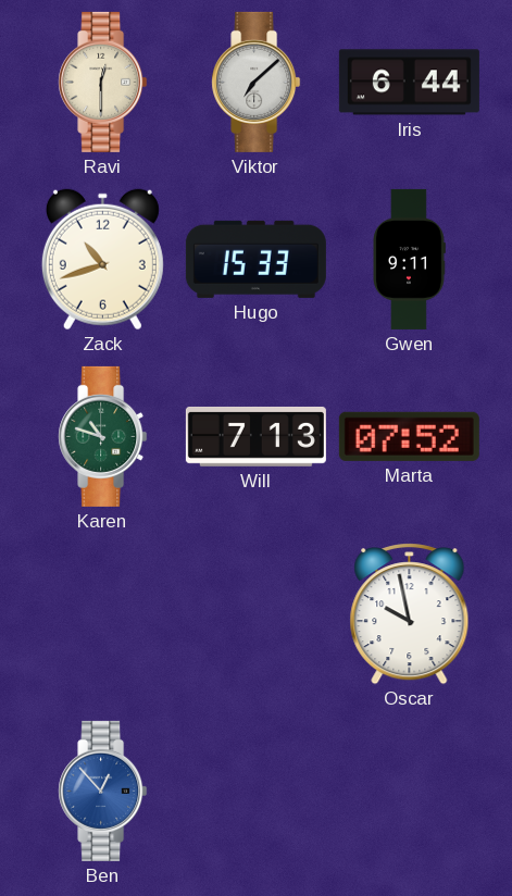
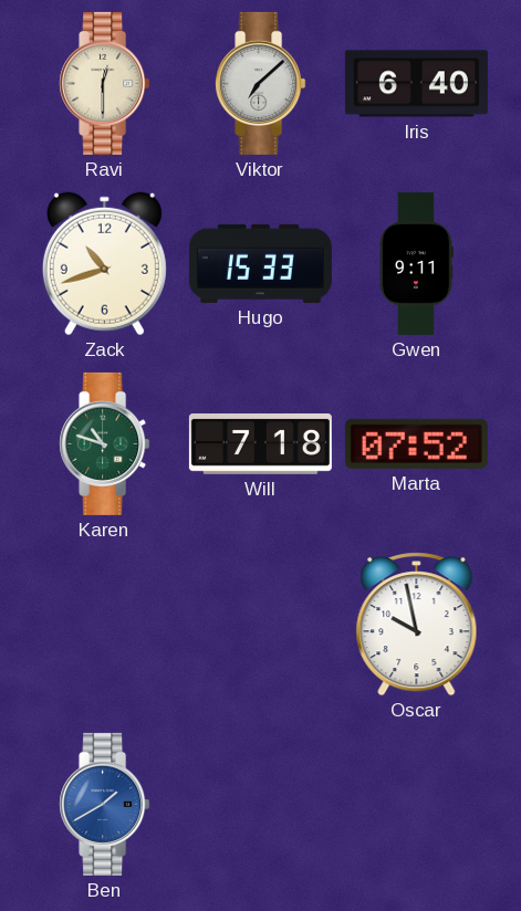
Iris: 6:44 -> 6:40
Will: 7:13 -> 7:18
Ben: 12:53 -> 1:40
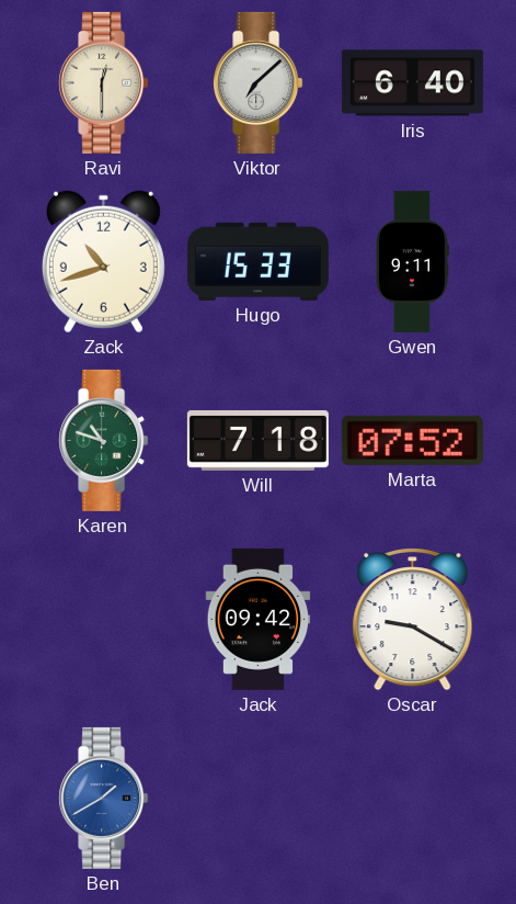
Jack: none -> 09:42
Oscar: 9:58 -> 9:20
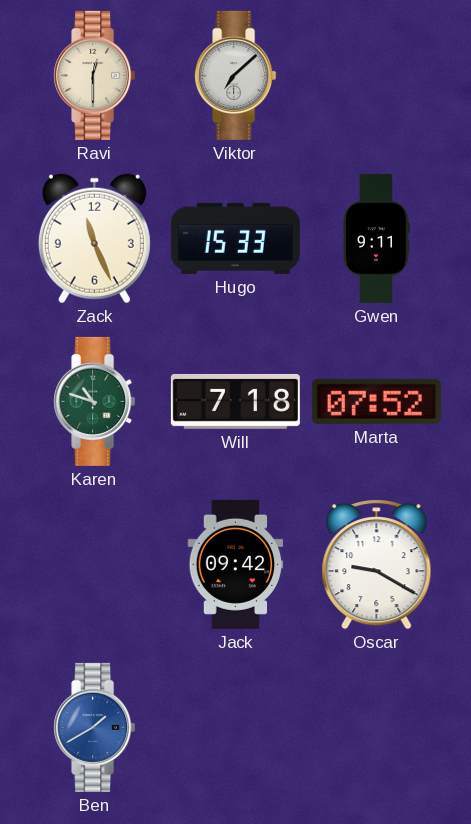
Iris: 6:40 -> none
Zack: 10:42 -> 11:26
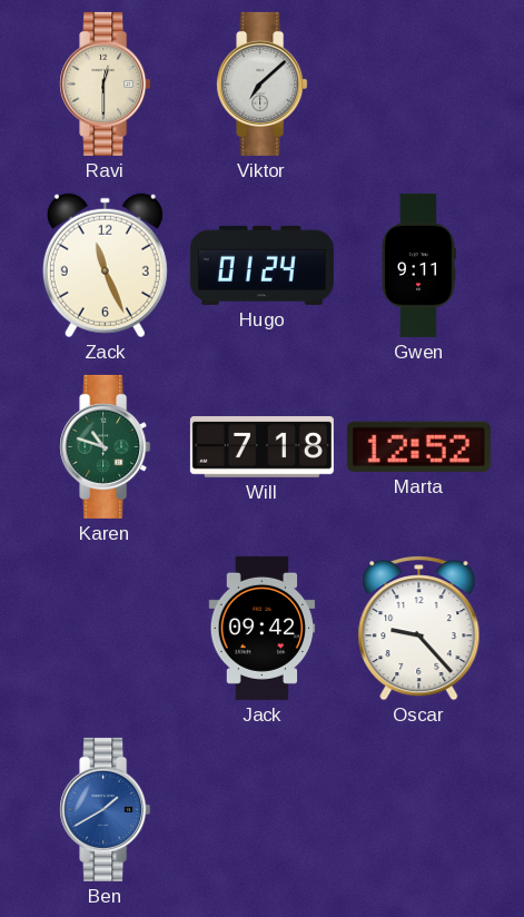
Hugo: 15:33 -> 01:24
Marta: 07:52 -> 12:52
Oscar: 9:20 -> 9:23
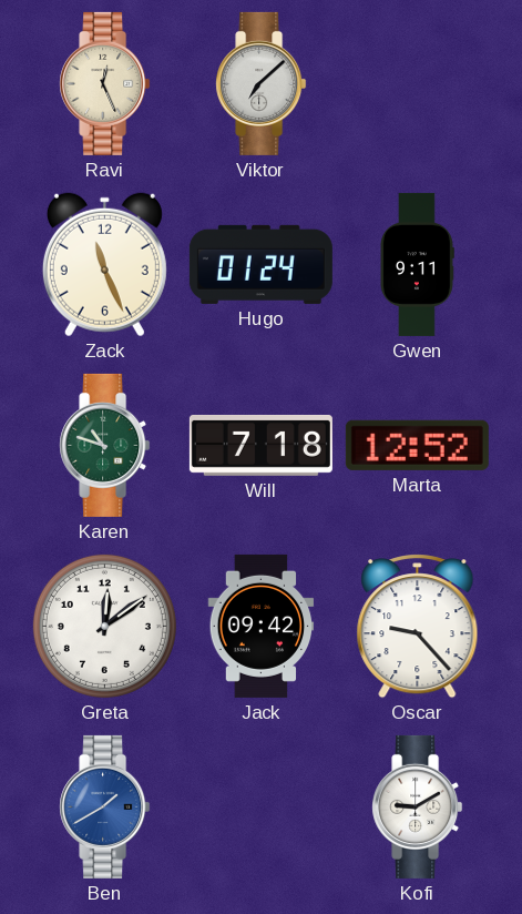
Ravi: 12:30 -> 12:26
Greta: none -> 12:09
Kofi: none -> 9:10
